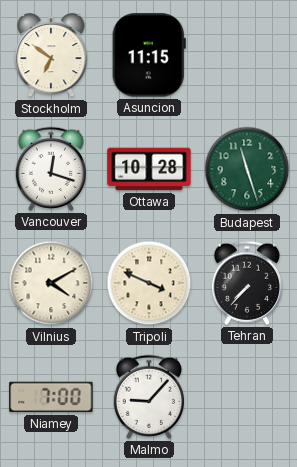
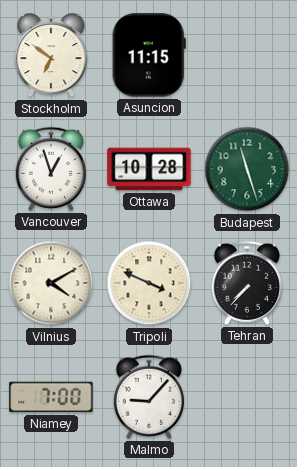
Vancouver: 12:18 -> 12:57
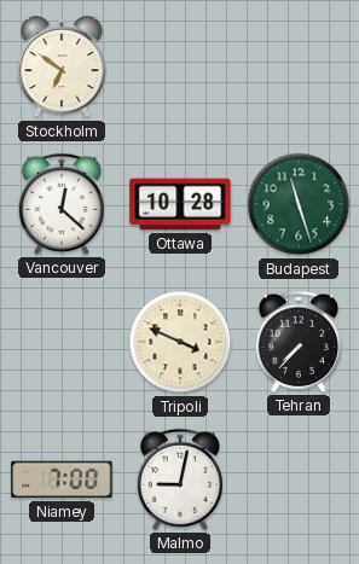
Asuncion: 11:15 -> none
Vancouver: 12:57 -> 12:22
Vilnius: 4:10 -> none
Malmo: 9:07 -> 9:02
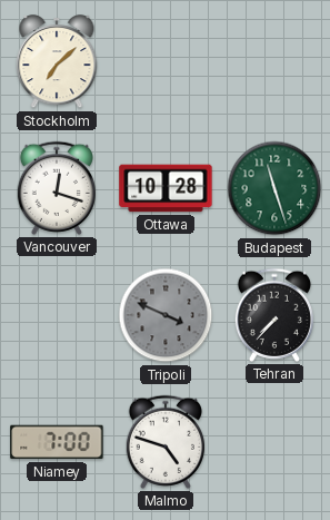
Stockholm: 6:51 -> 7:08
Vancouver: 12:22 -> 12:18
Tripoli dial: cream -> grey
Malmo: 9:02 -> 4:48
